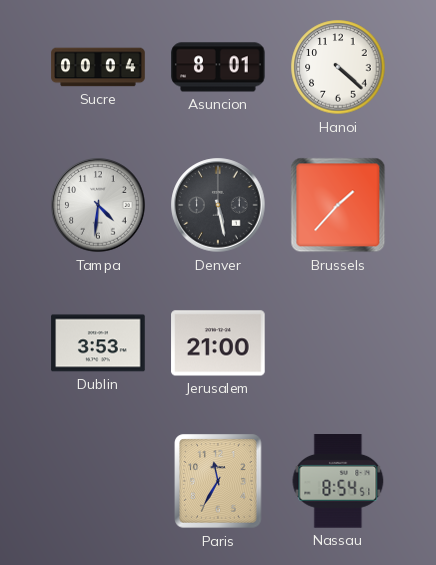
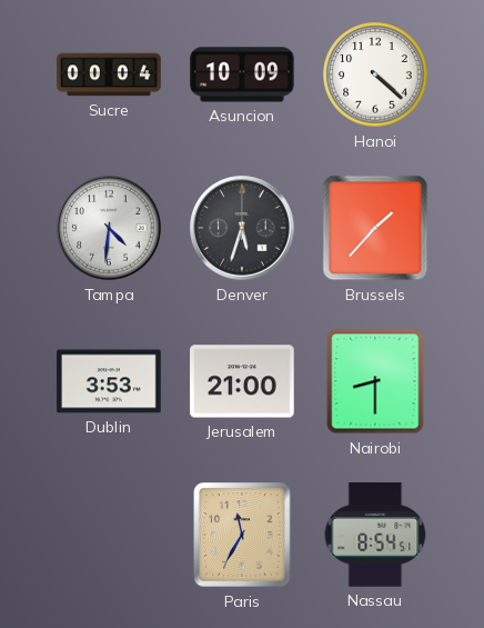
Asuncion: 8:01 -> 10:09
Denver: 5:28 -> 5:33
Nairobi: none -> 8:30
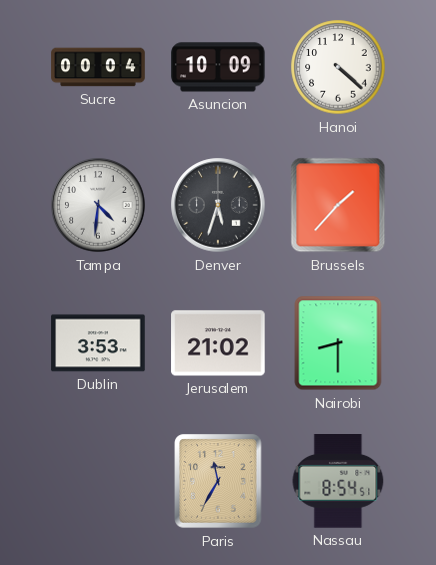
Jerusalem: 21:00 -> 21:02
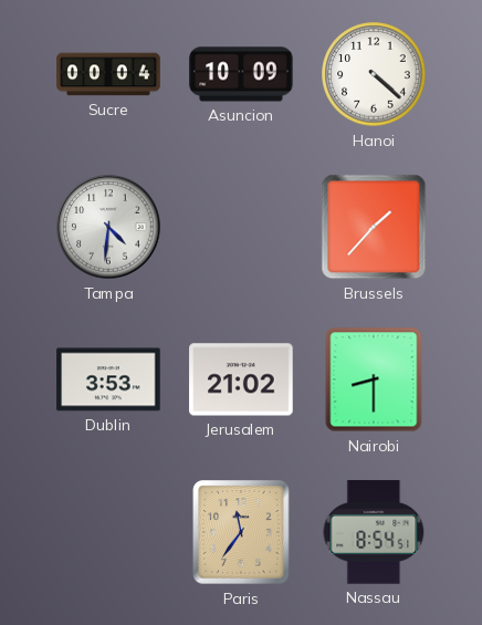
Denver: 5:33 -> none
Paris: 11:35 -> 11:36
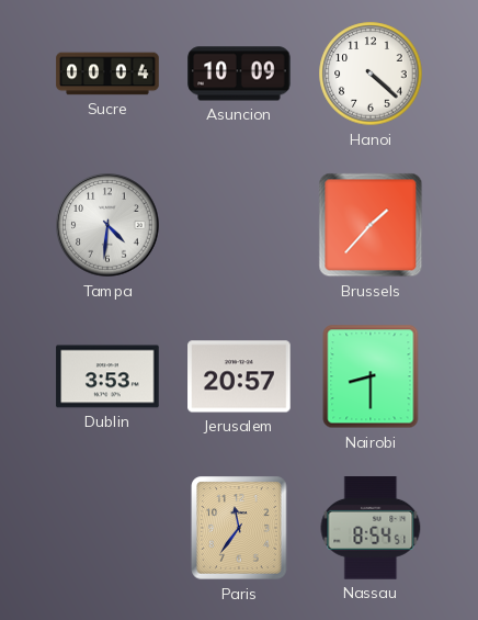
Jerusalem: 21:02 -> 20:57
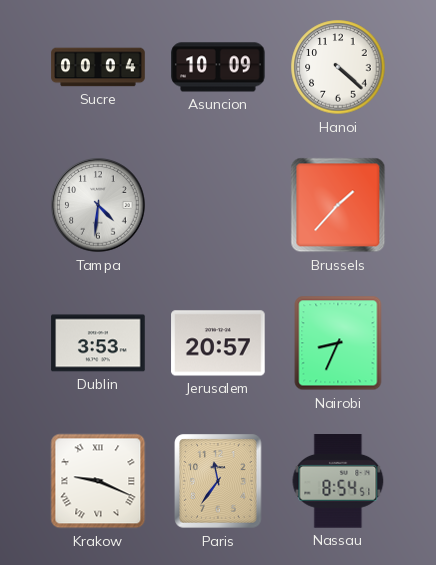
Nairobi: 8:30 -> 8:34
Krakow: none -> 9:19
